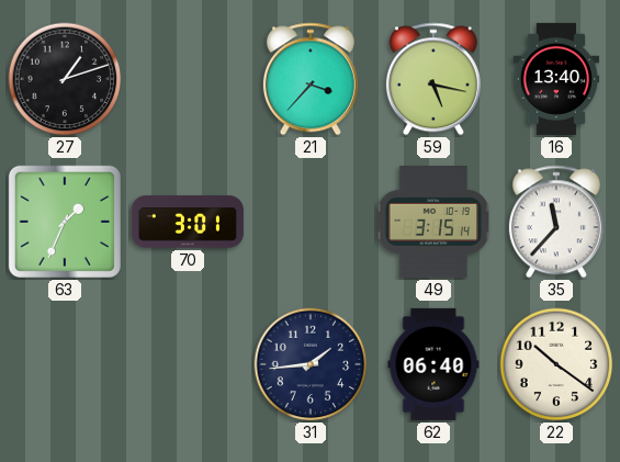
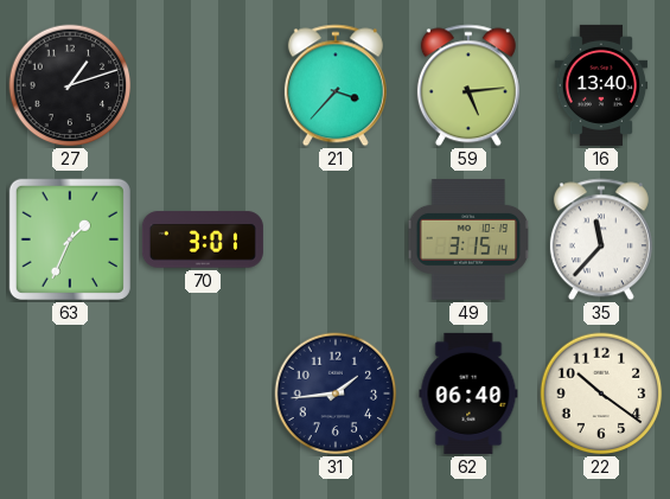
59: 5:17 -> 5:14
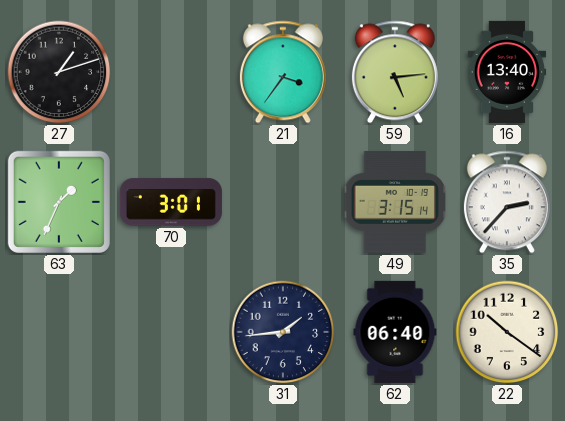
21: 3:37 -> 3:36
35: 11:37 -> 2:37
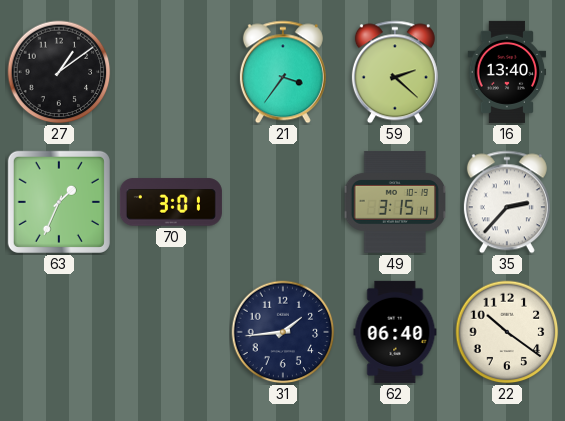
27: 1:12 -> 1:09
59: 5:14 -> 2:22
